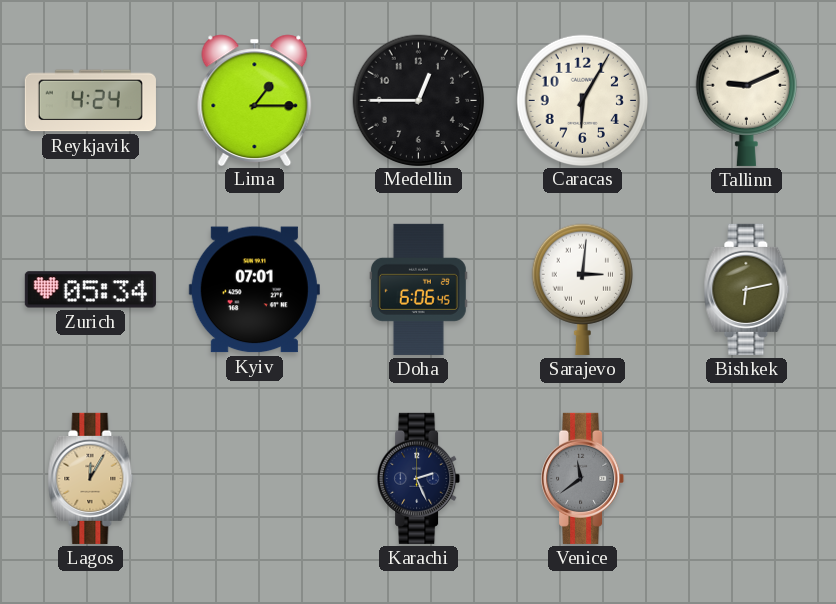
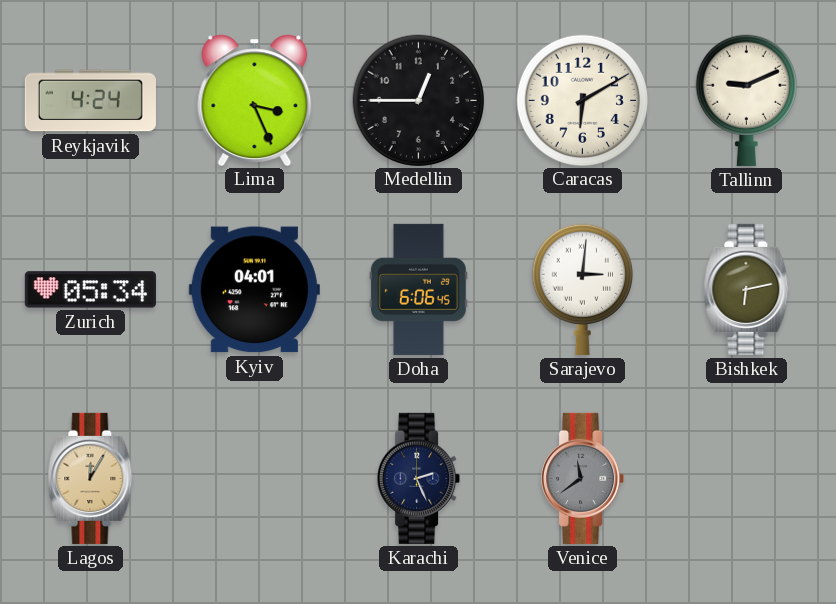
Lima: 1:15 -> 3:26
Caracas: 6:05 -> 6:10
Kyiv: 07:01 -> 04:01
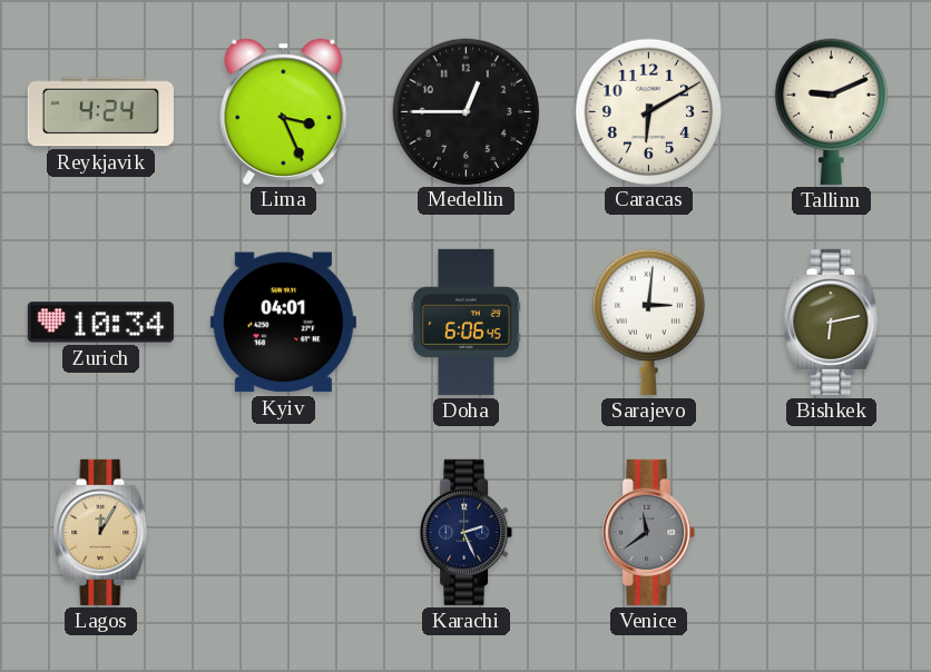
Zurich: 05:34 -> 10:34
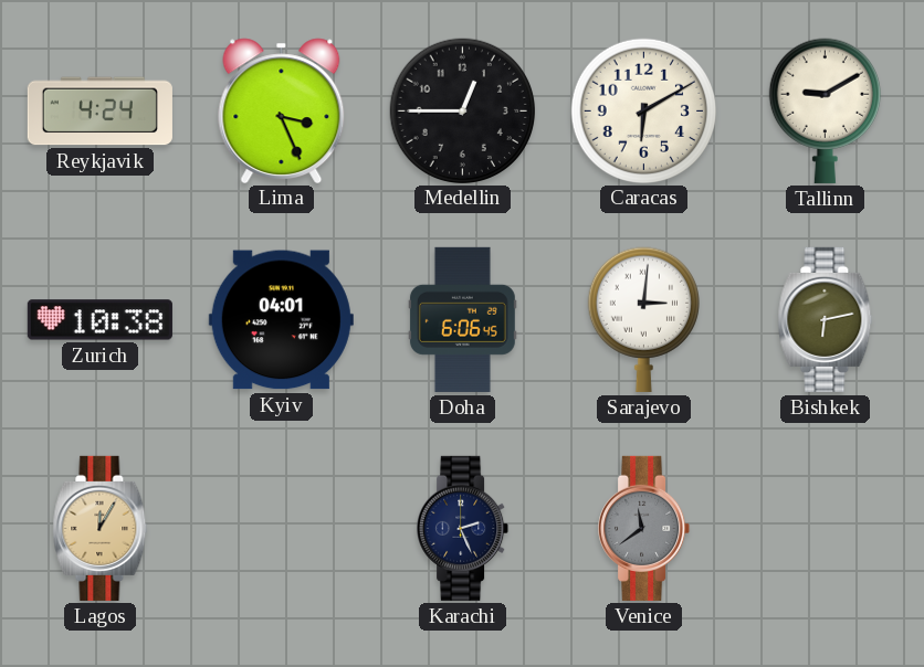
Tallinn: 9:11 -> 9:10
Zurich: 10:34 -> 10:38
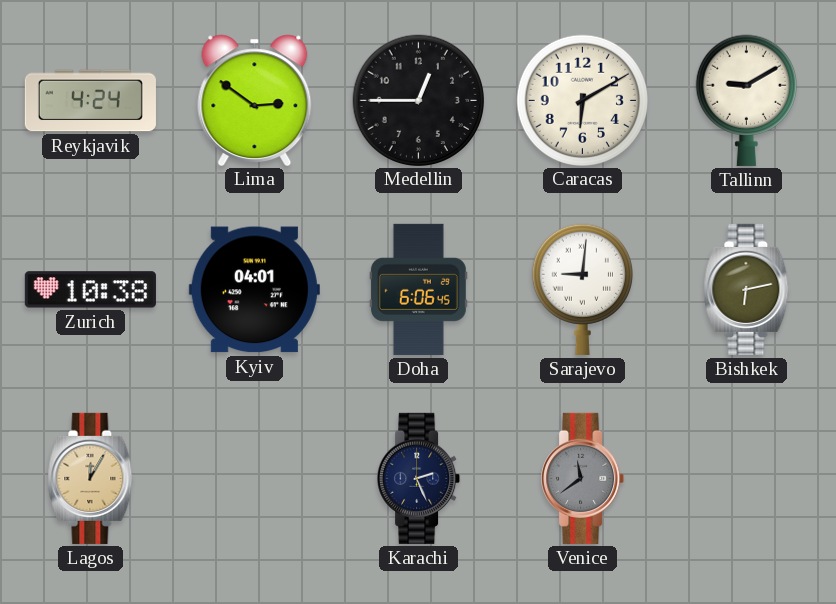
Lima: 3:26 -> 2:51
Sarajevo: 3:01 -> 9:01
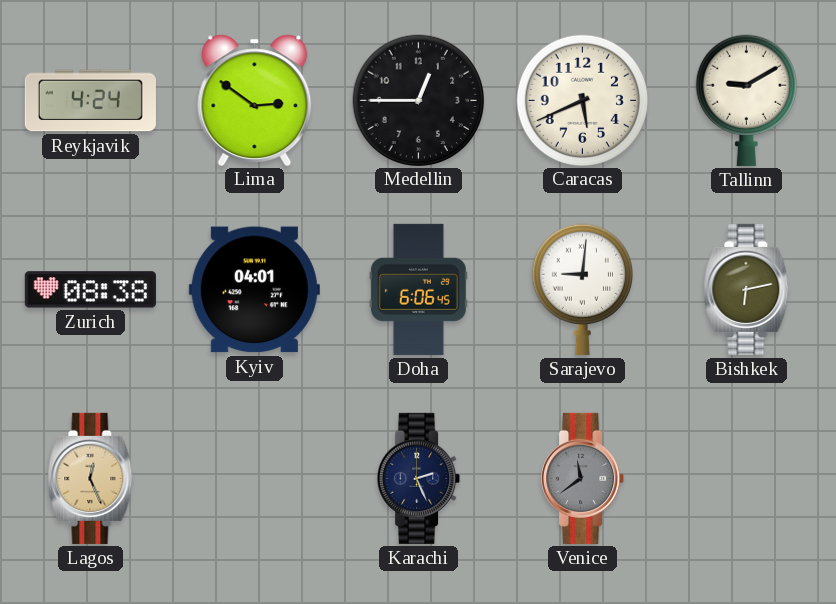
Caracas: 6:10 -> 5:41
Zurich: 10:38 -> 08:38
Lagos: 12:05 -> 12:26
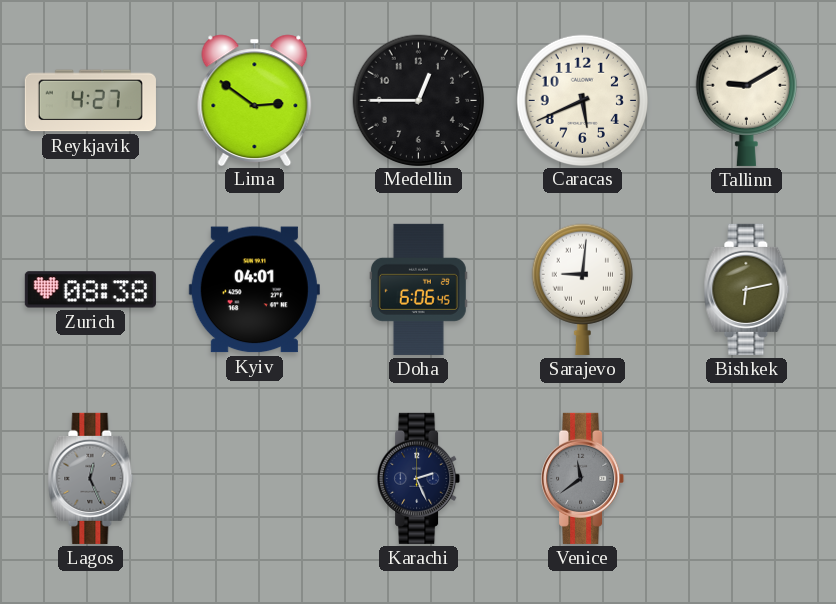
Reykjavik: 4:24 -> 4:27
Lagos dial: champagne -> grey
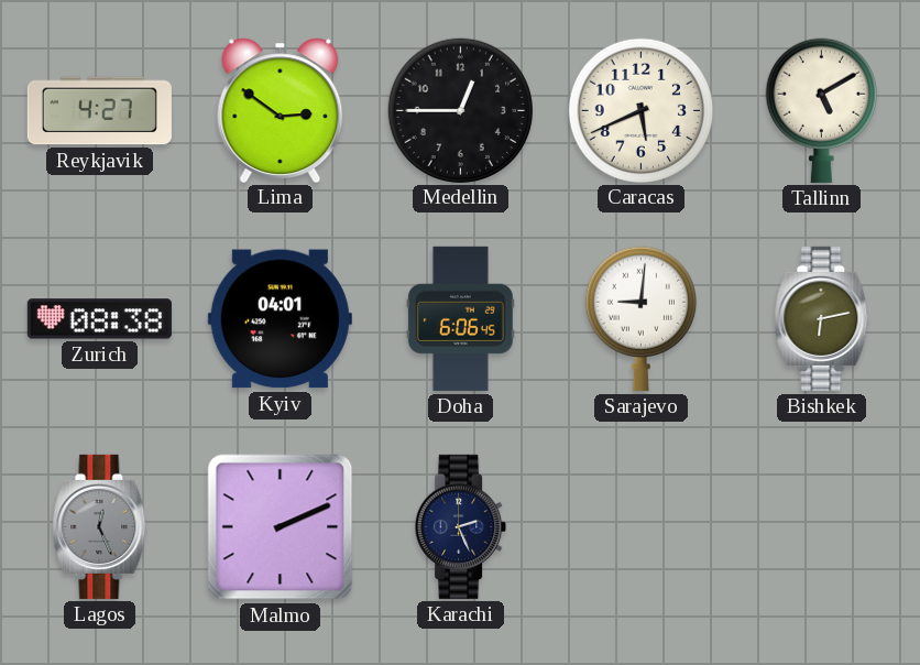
Tallinn: 9:10 -> 5:10
Malmo: none -> 2:11
Venice: 11:39 -> none
